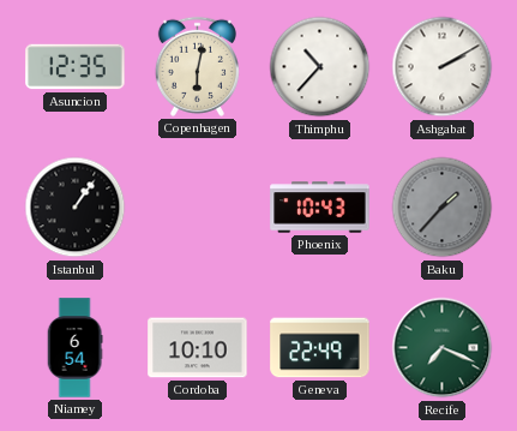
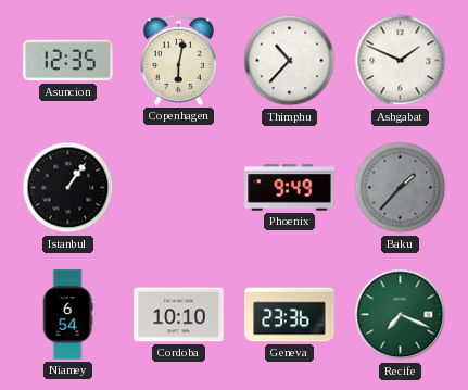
Ashgabat: 2:10 -> 1:49
Phoenix: 10:43 -> 9:49
Geneva: 22:49 -> 23:36
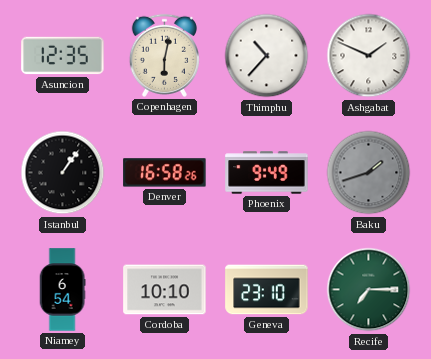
Denver: none -> 16:58
Baku: 1:37 -> 1:42
Geneva: 23:36 -> 23:10
Recife: 7:19 -> 7:15
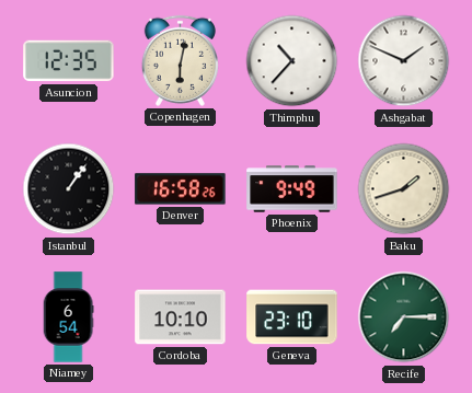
Baku dial: grey -> cream
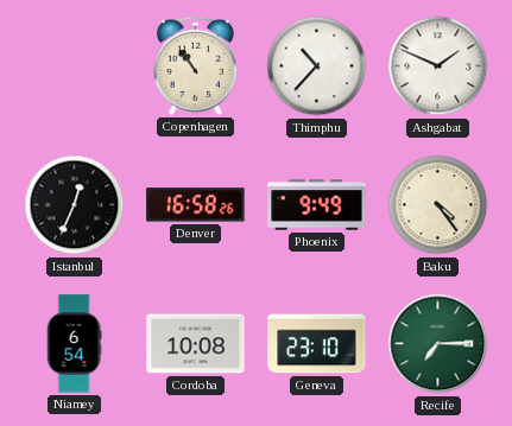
Asuncion: 12:35 -> none
Copenhagen: 6:02 -> 10:54
Istanbul: 1:06 -> 12:34
Baku: 1:42 -> 4:24
Cordoba: 10:10 -> 10:08
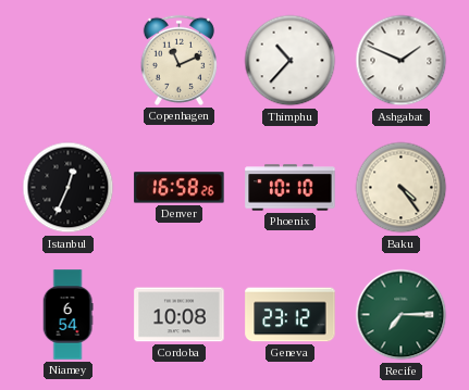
Copenhagen: 10:54 -> 11:11
Phoenix: 9:49 -> 10:10
Geneva: 23:10 -> 23:12
